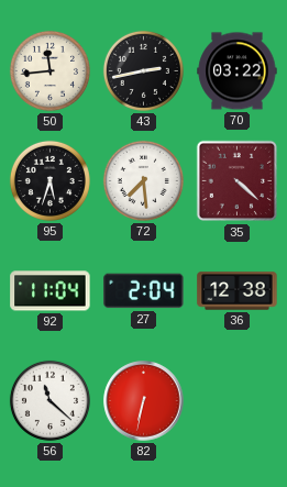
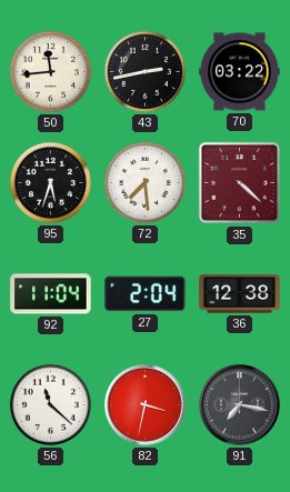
82: 6:32 -> 3:32
91: none -> 7:17
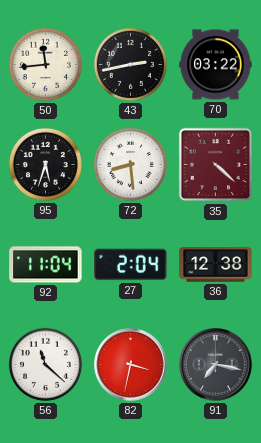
72: 7:29 -> 8:29
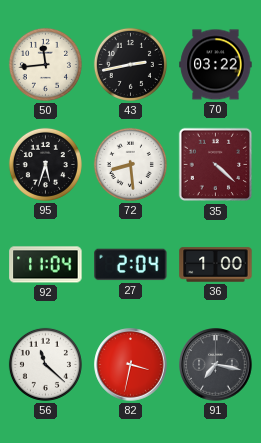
36: 12:38 -> 1:00
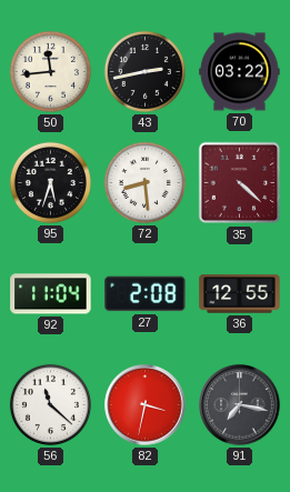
27: 2:04 -> 2:08
36: 1:00 -> 12:55
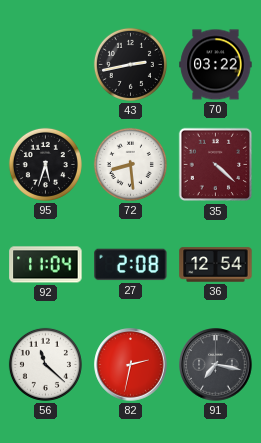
50: 11:44 -> none
36: 12:55 -> 12:54
82: 3:32 -> 2:32
